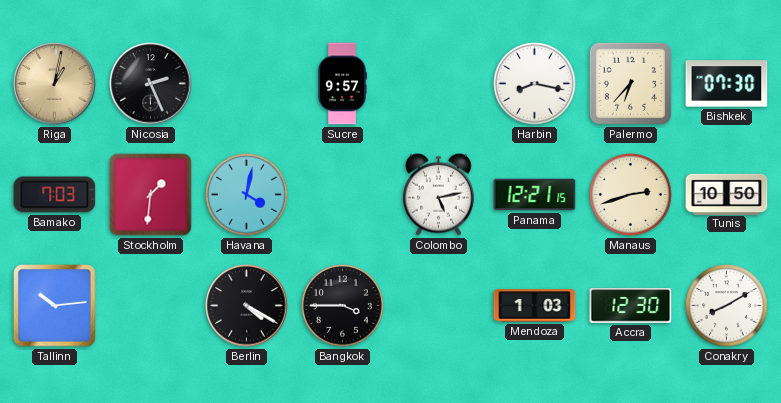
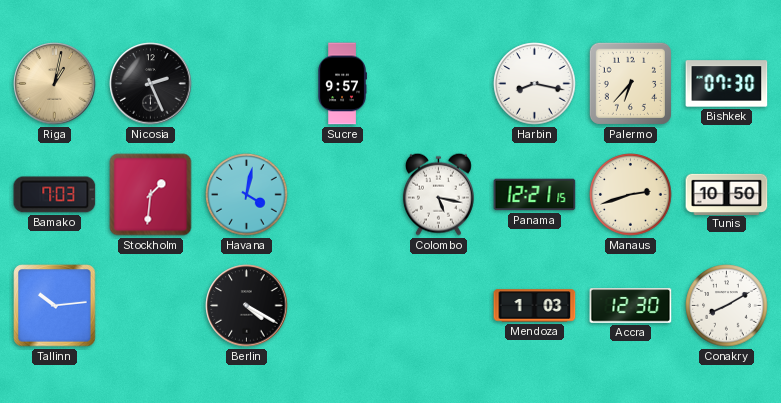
Colombo: 5:13 -> 5:17
Bangkok: 3:45 -> none
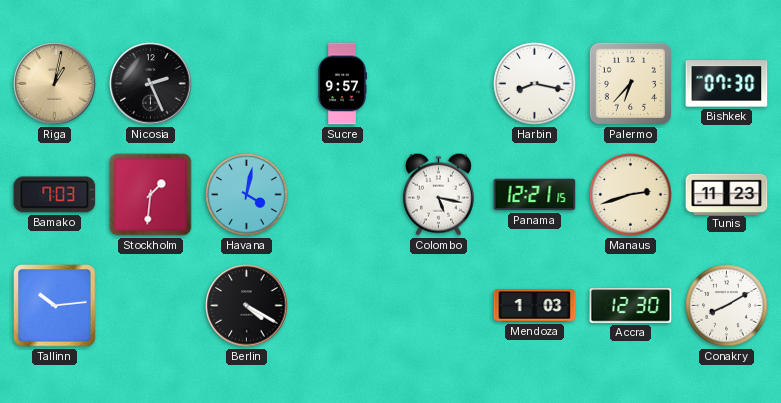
Tunis: 10:50 -> 11:23
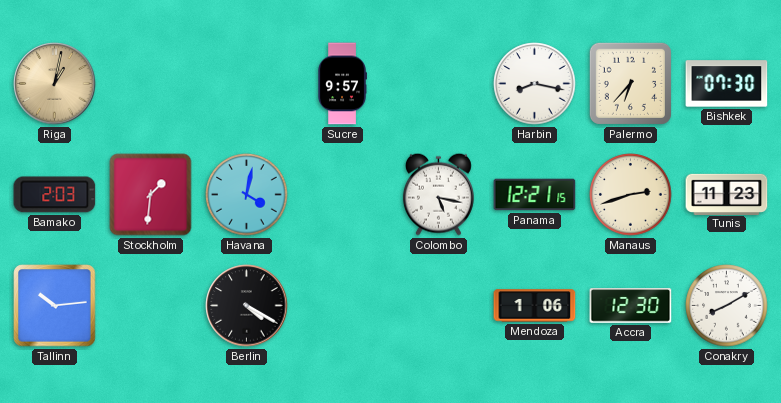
Nicosia: 2:26 -> none
Bamako: 7:03 -> 2:03
Mendoza: 1:03 -> 1:06
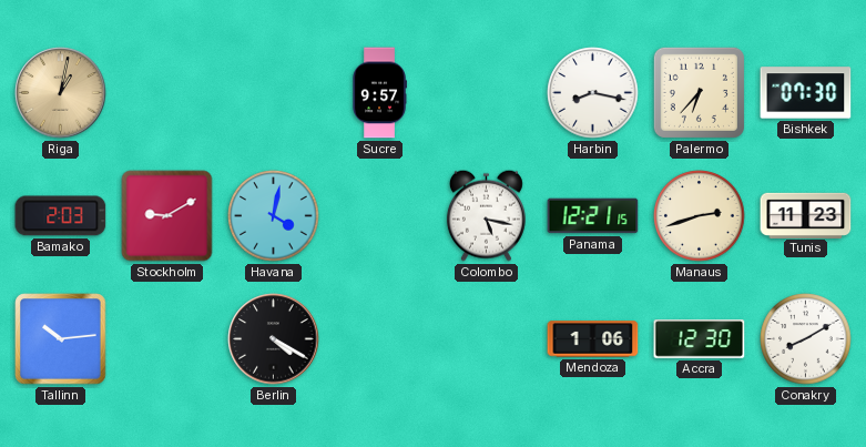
Stockholm: 1:31 -> 9:10
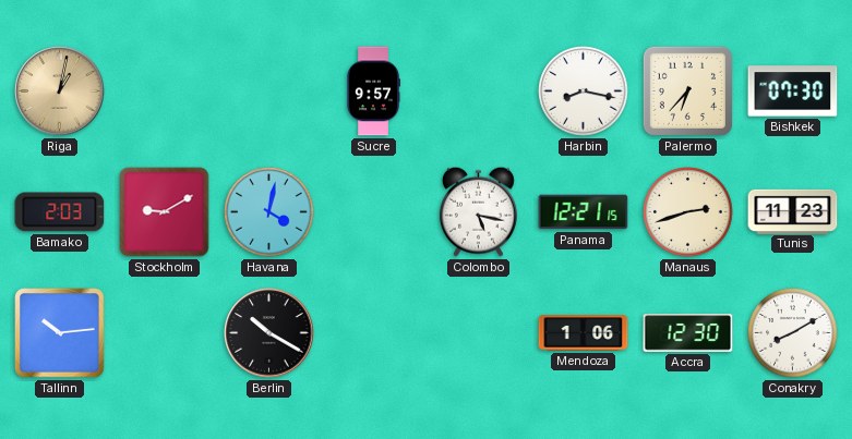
Berlin: 4:20 -> 10:20
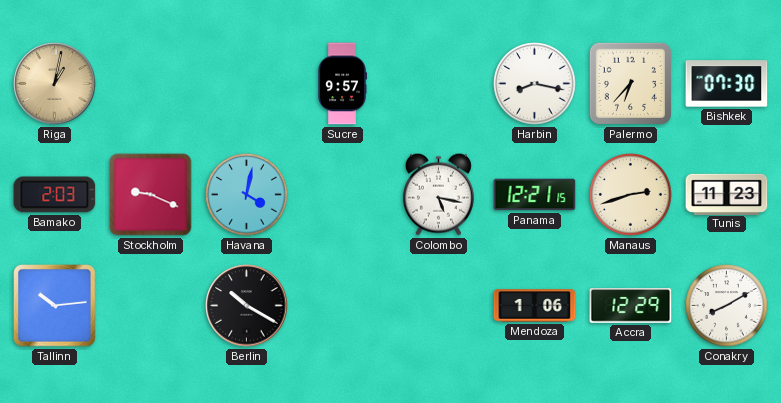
Stockholm: 9:10 -> 9:19
Accra: 12:30 -> 12:29
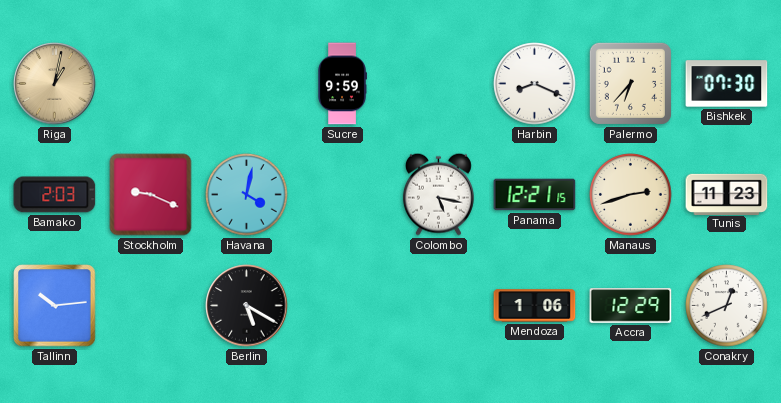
Sucre: 9:57 -> 9:59
Harbin: 8:17 -> 8:19
Berlin: 10:20 -> 5:20
Conakry: 8:10 -> 12:41
